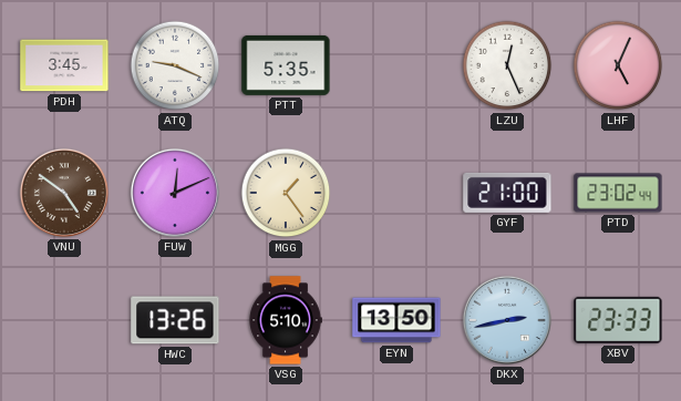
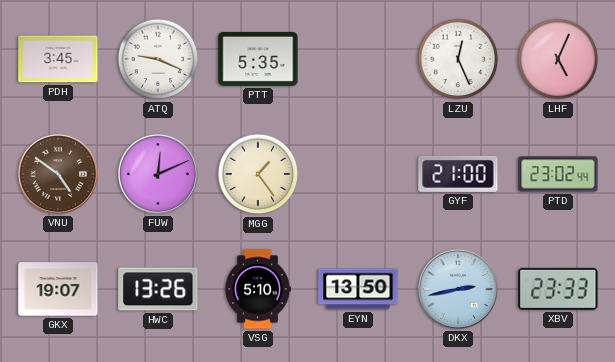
GKX: none -> 19:07
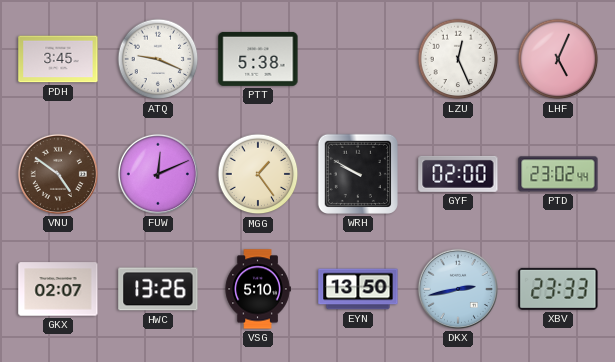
PTT: 5:35 -> 5:38
WRH: none -> 9:50
GYF: 21:00 -> 02:00
GKX: 19:07 -> 02:07
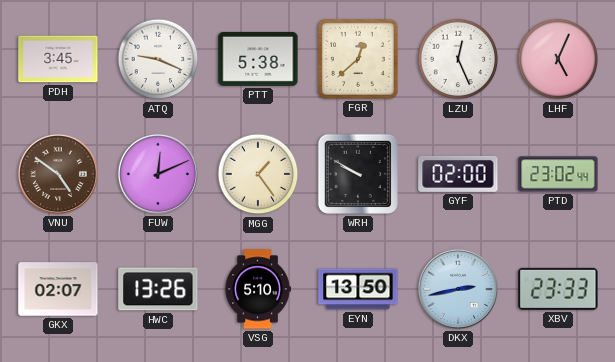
FGR: none -> 12:38
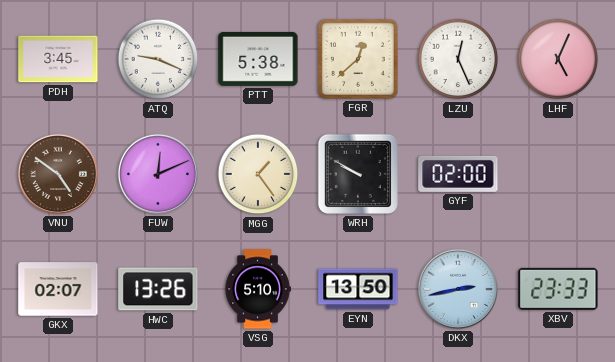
PTD: 23:02 -> none
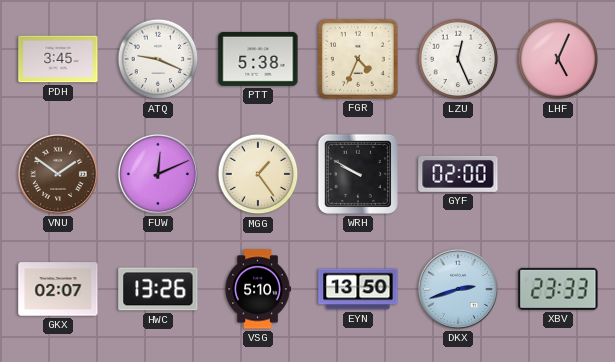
FGR: 12:38 -> 4:34
VNU: 4:51 -> 1:51
DKX: 2:43 -> 2:42
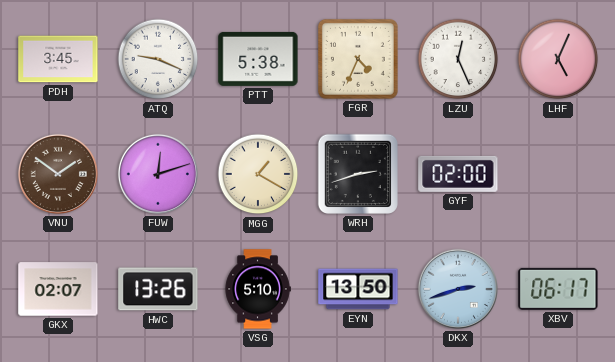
FUW: 12:11 -> 12:12
MGG: 1:24 -> 1:20
WRH: 9:50 -> 2:42
XBV: 23:33 -> 06:17
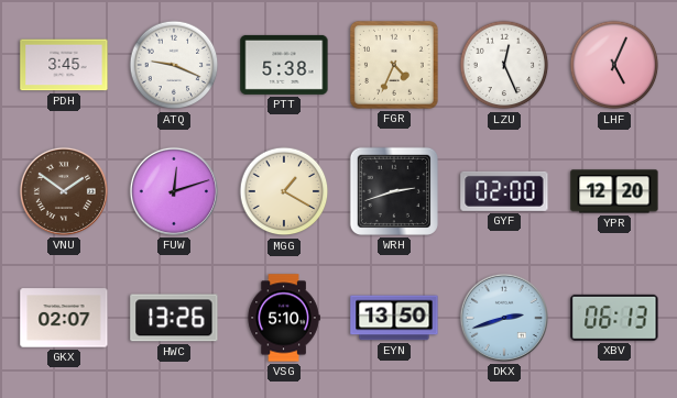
YPR: none -> 12:20
XBV: 06:17 -> 06:13
